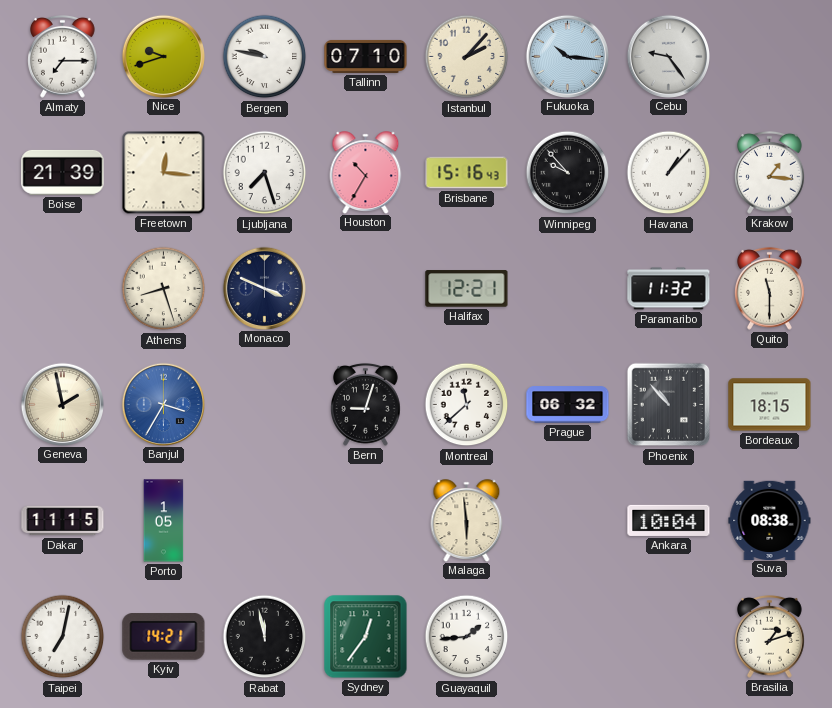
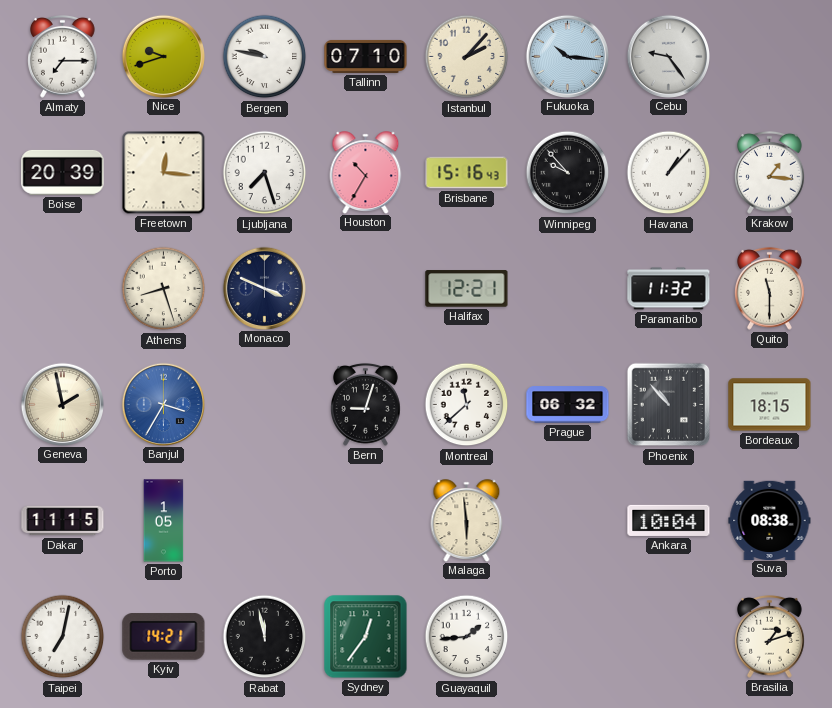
Boise: 21:39 -> 20:39
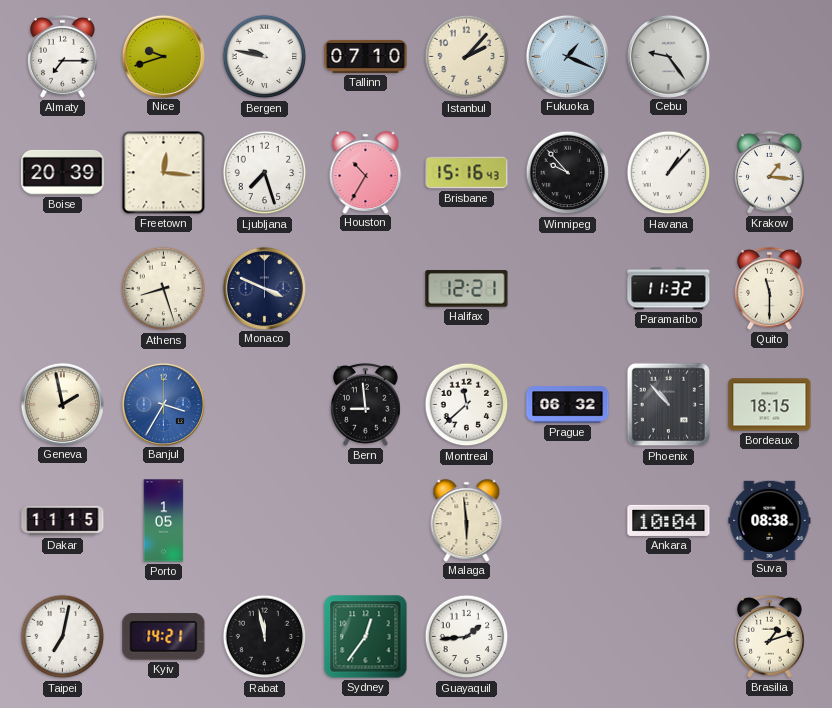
Fukuoka: 10:16 -> 1:19
Bern: 9:03 -> 8:59
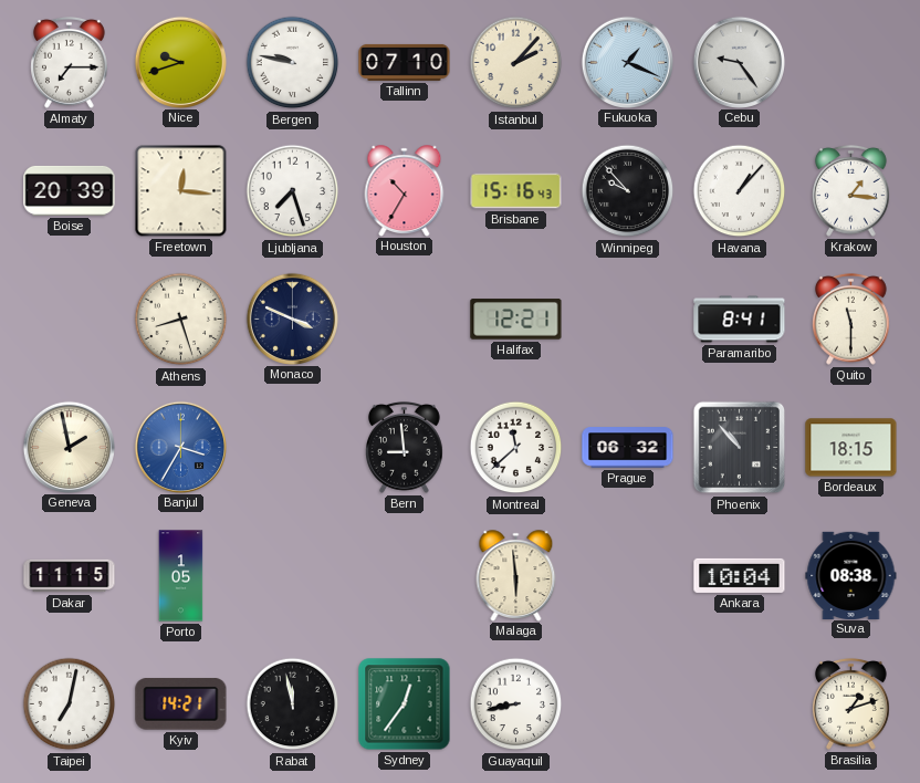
Paramaribo: 11:32 -> 8:41
Guayaquil: 1:44 -> 8:43
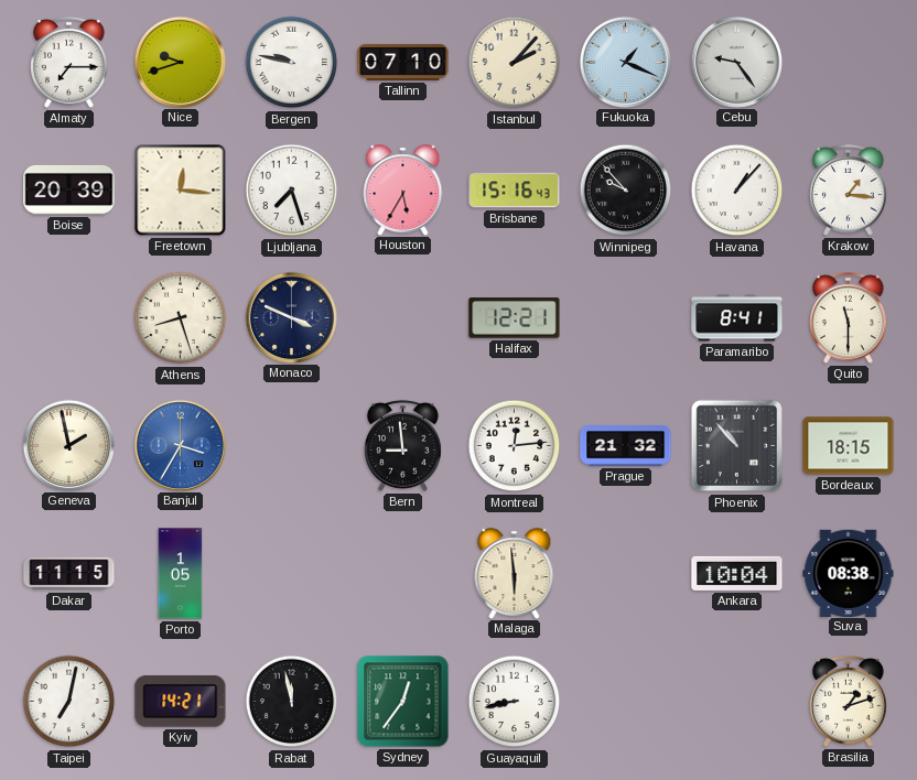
Houston: 10:35 -> 5:35
Montreal: 11:38 -> 12:14
Prague: 06:32 -> 21:32
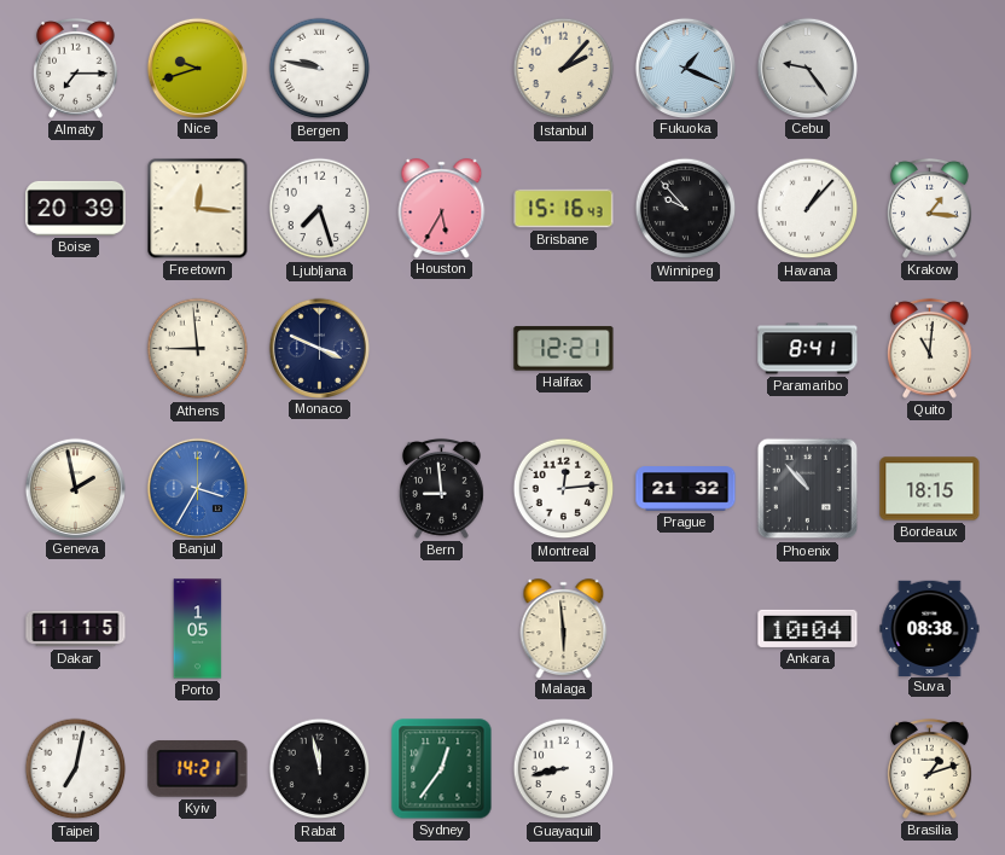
Tallinn: 07:10 -> none
Athens: 8:27 -> 8:59
Quito: 11:30 -> 11:01
